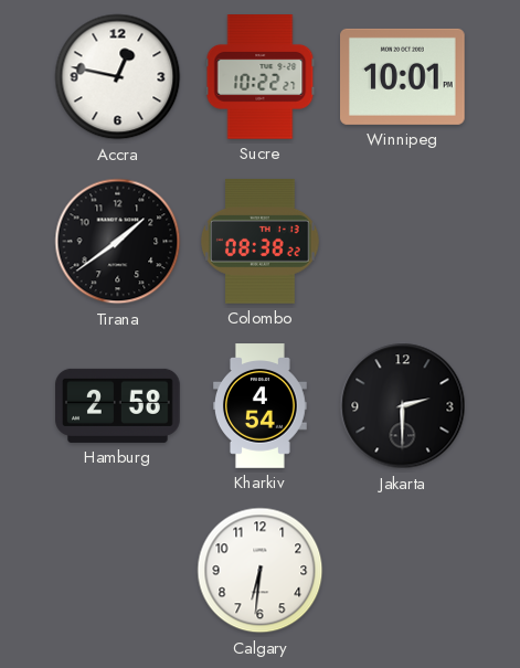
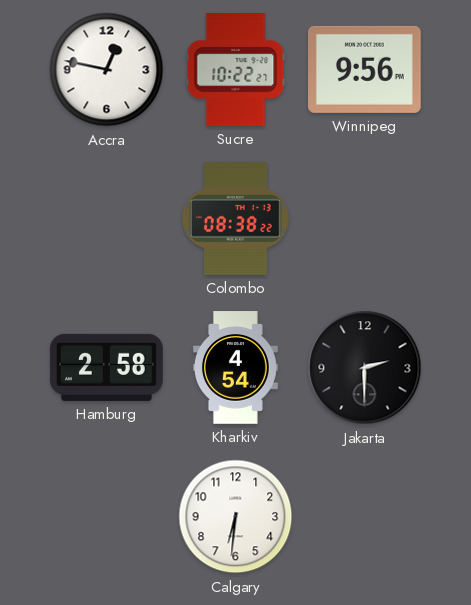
Winnipeg: 10:01 -> 9:56
Tirana: 1:39 -> none
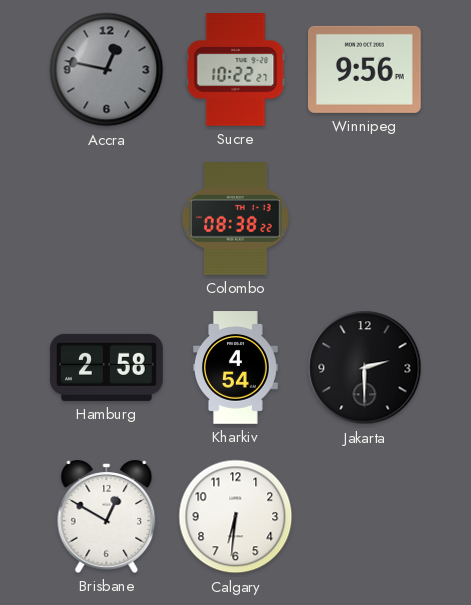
Accra dial: white -> grey
Brisbane: none -> 12:50
